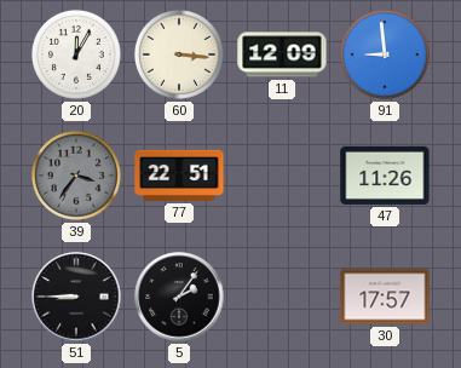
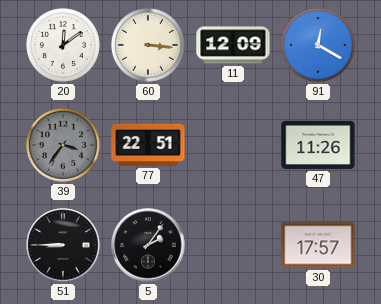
20: 12:05 -> 12:09
91: 8:59 -> 12:20
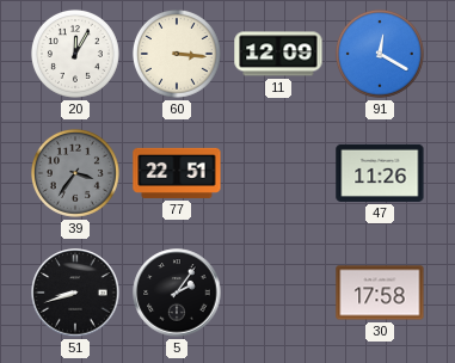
20: 12:09 -> 12:05
51: 8:45 -> 8:42
30: 17:57 -> 17:58
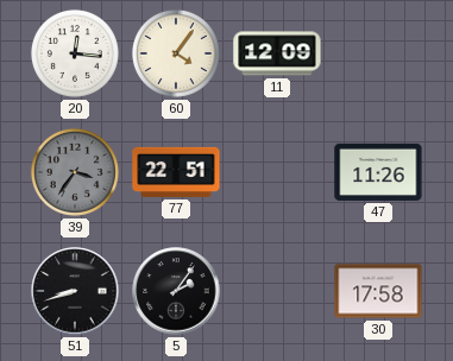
20: 12:05 -> 12:16
60: 3:16 -> 4:06
91: 12:20 -> none
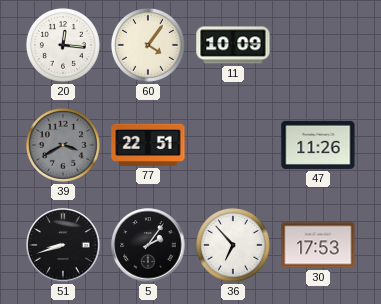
11: 12:09 -> 10:09
39: 3:36 -> 3:40
36: none -> 6:53
30: 17:58 -> 17:53
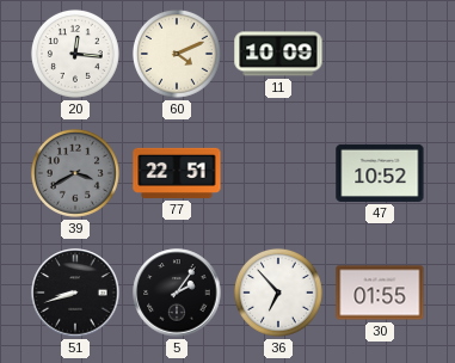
60: 4:06 -> 4:11
47: 11:26 -> 10:52
30: 17:53 -> 01:55
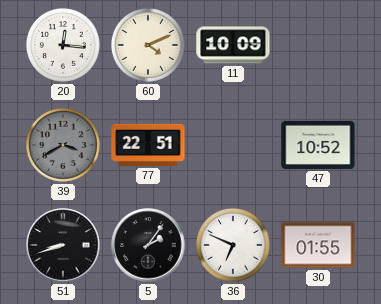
36: 6:53 -> 6:49
